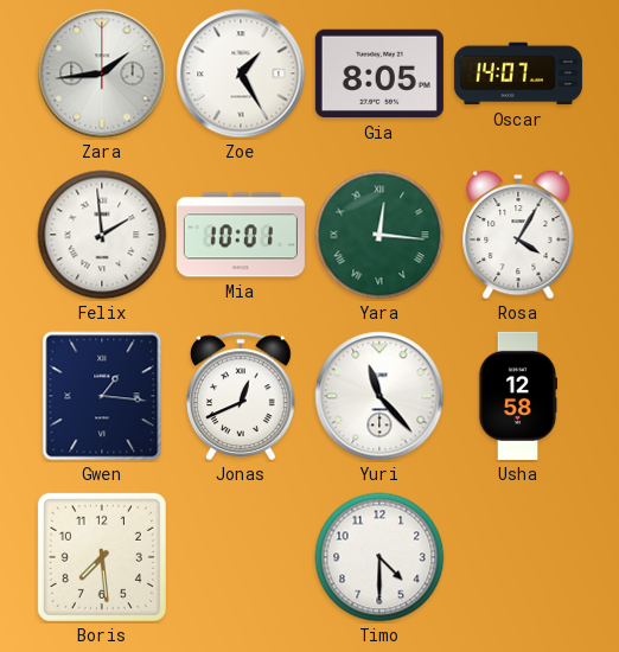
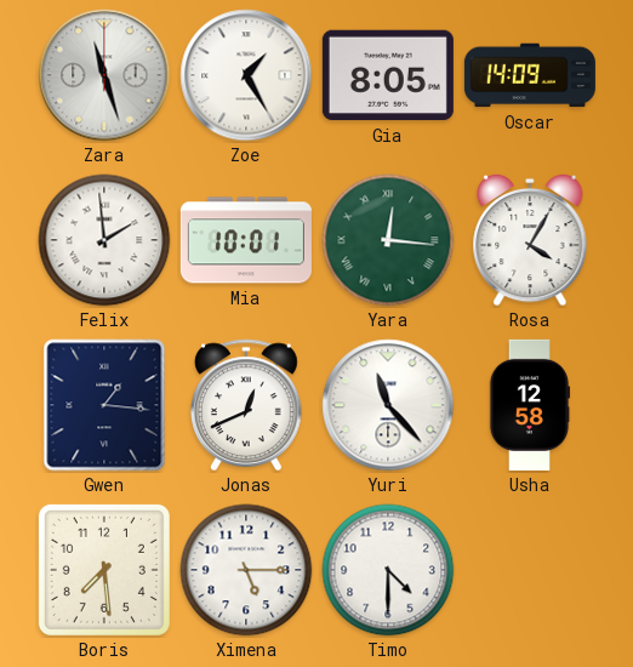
Zara: 1:44 -> 11:27
Oscar: 14:07 -> 14:09
Ximena: none -> 5:15
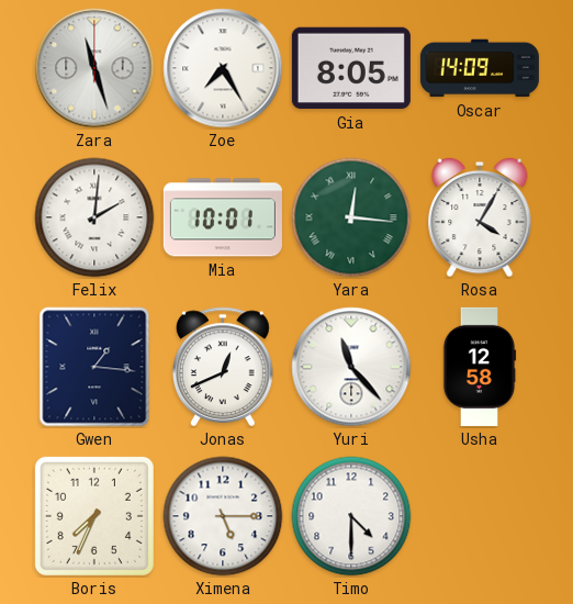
Zoe: 1:25 -> 7:25
Felix: 1:59 -> 2:01
Boris: 7:29 -> 7:34
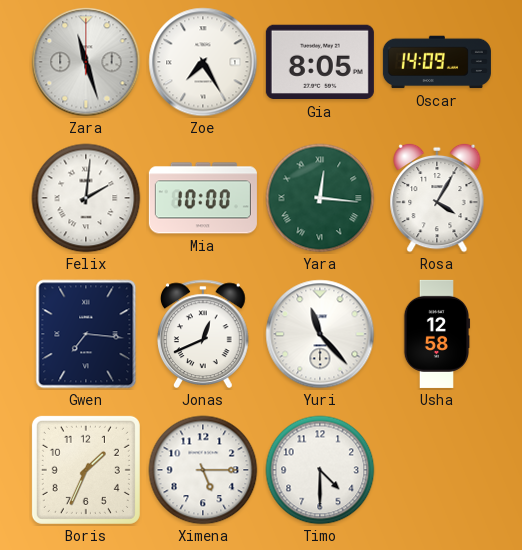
Mia: 10:01 -> 10:00
Gwen: 1:16 -> 7:16
Boris: 7:34 -> 1:34
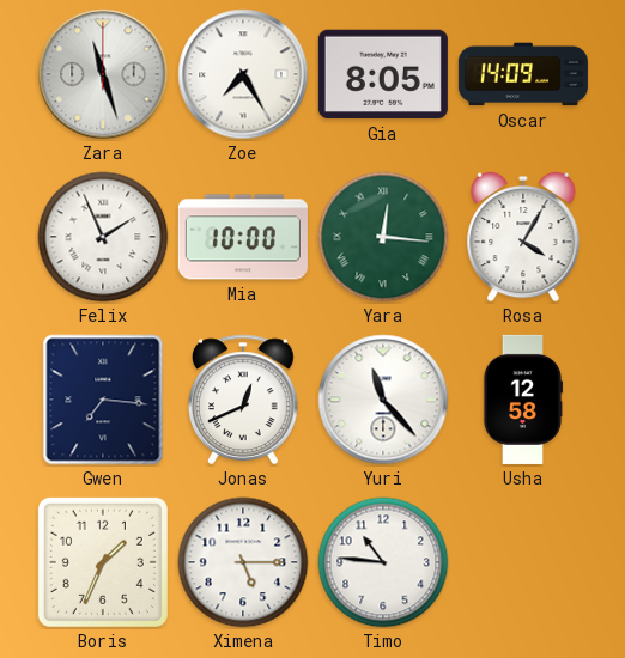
Felix: 2:01 -> 1:56
Timo: 4:30 -> 10:46
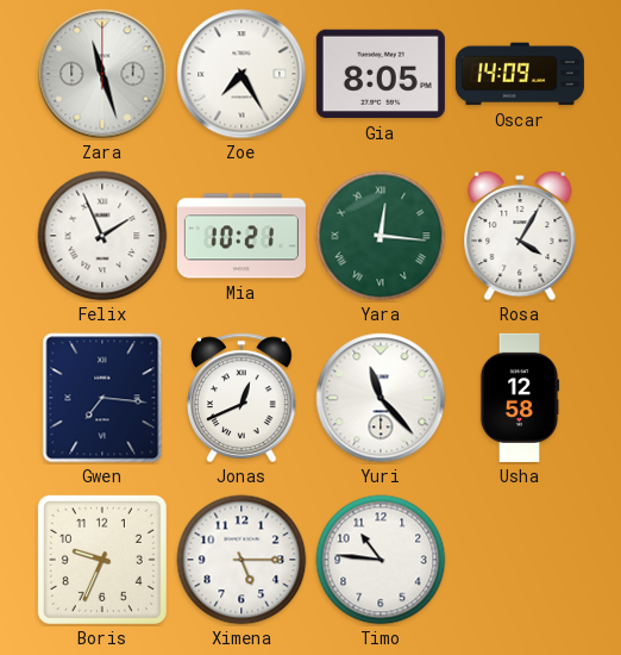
Mia: 10:00 -> 10:21
Boris: 1:34 -> 9:34
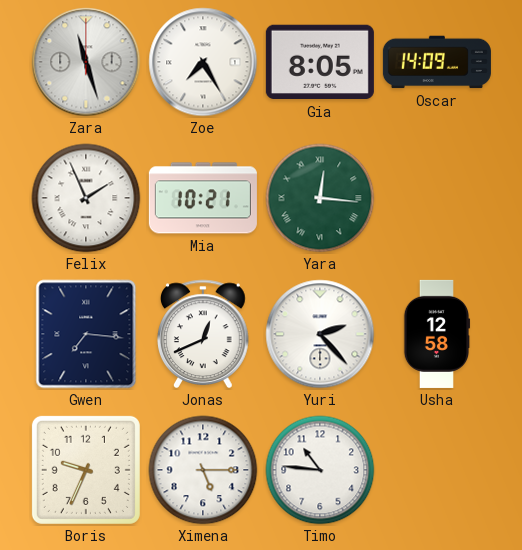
Rosa: 4:05 -> none
Yuri: 11:23 -> 2:23
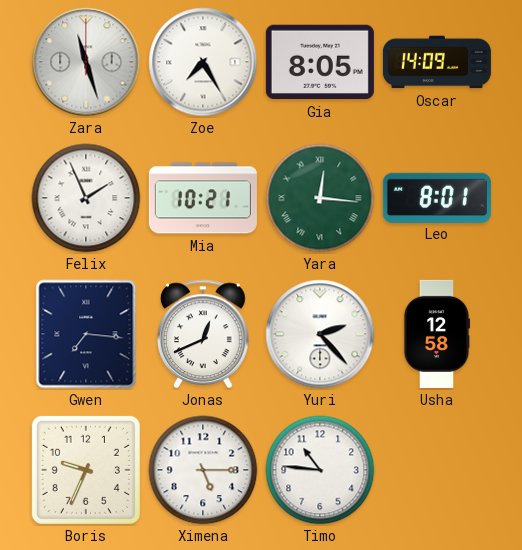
Leo: none -> 8:01
